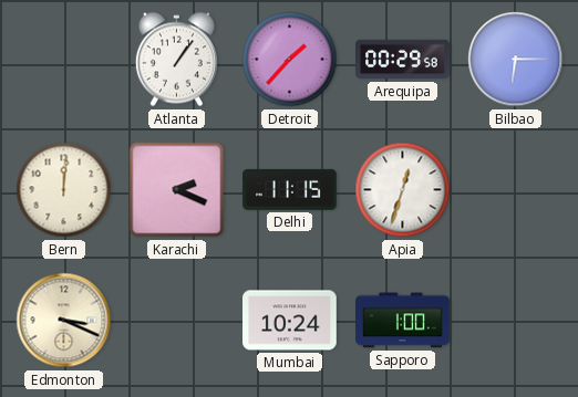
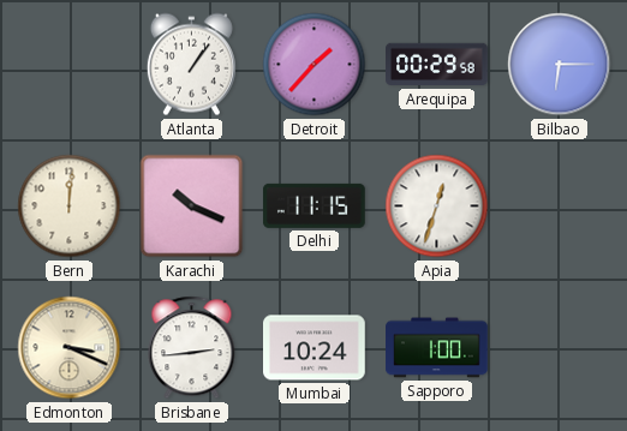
Karachi: 2:19 -> 10:19
Brisbane: none -> 2:44
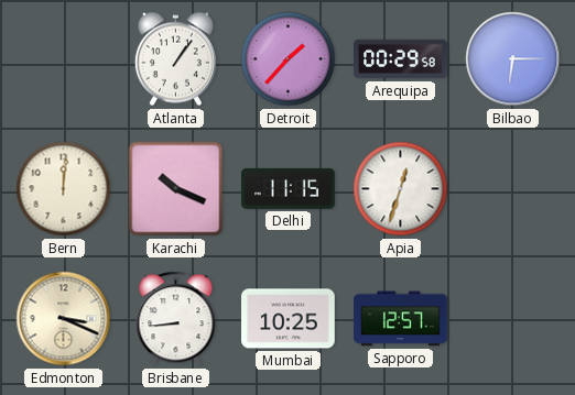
Brisbane: 2:44 -> 8:44
Mumbai: 10:24 -> 10:25
Sapporo: 1:00 -> 12:57
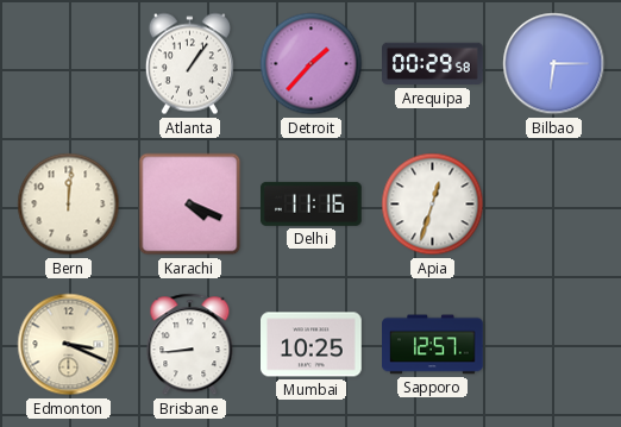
Karachi: 10:19 -> 4:19
Delhi: 11:15 -> 11:16
